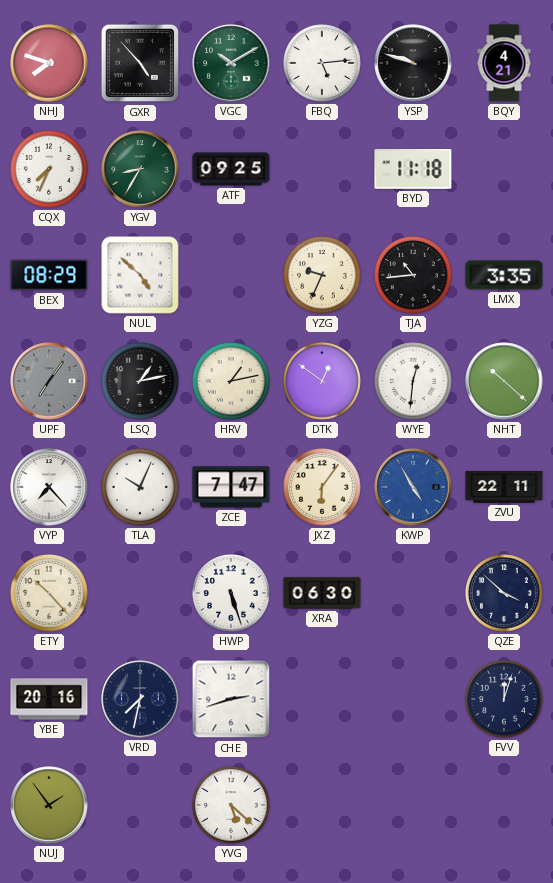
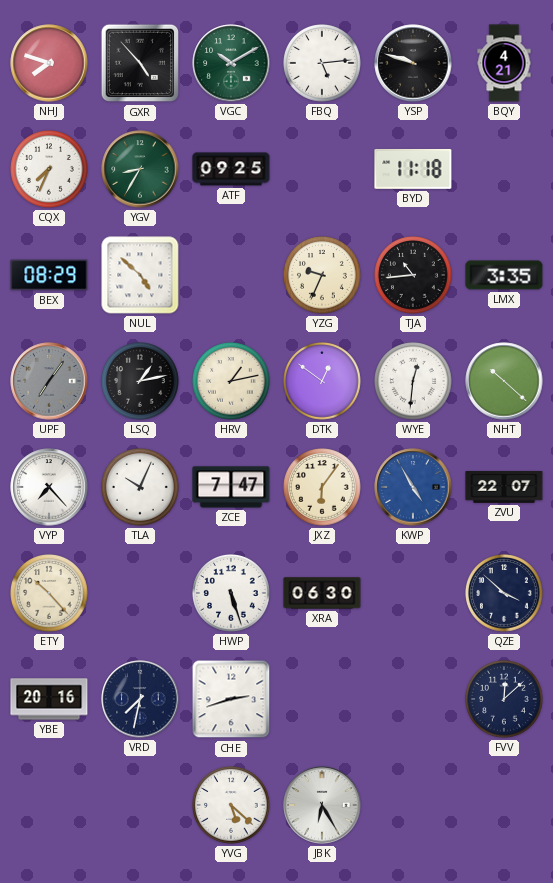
ZVU: 22:11 -> 22:07
FVV: 12:03 -> 12:08
NUJ: 1:54 -> none
JBK: none -> 6:25
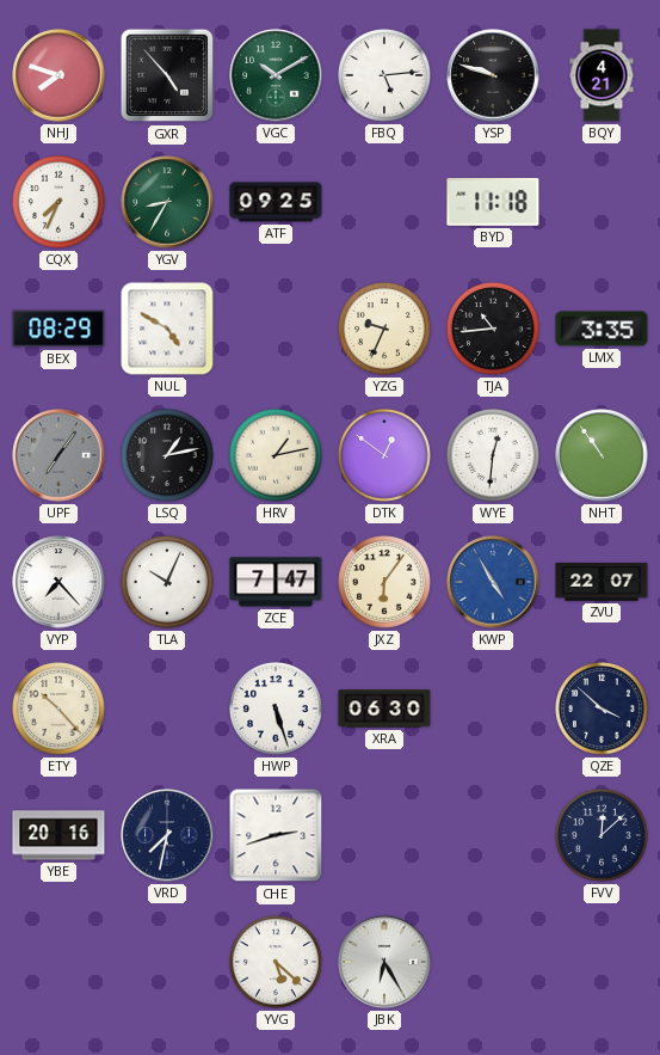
NUL: 4:52 -> 4:50
NHT: 10:22 -> 10:54
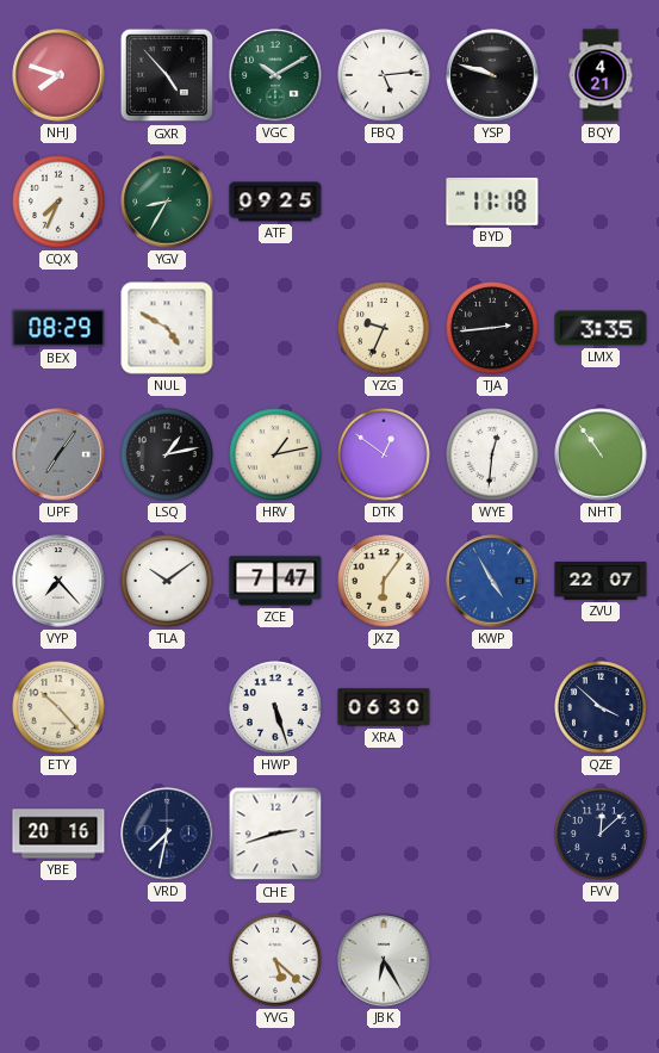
TJA: 10:44 -> 2:44
TLA: 10:04 -> 10:09
